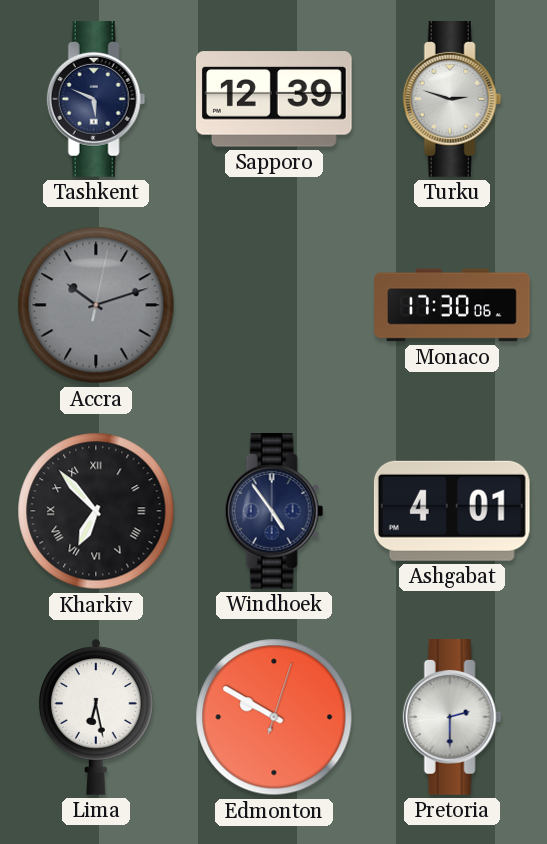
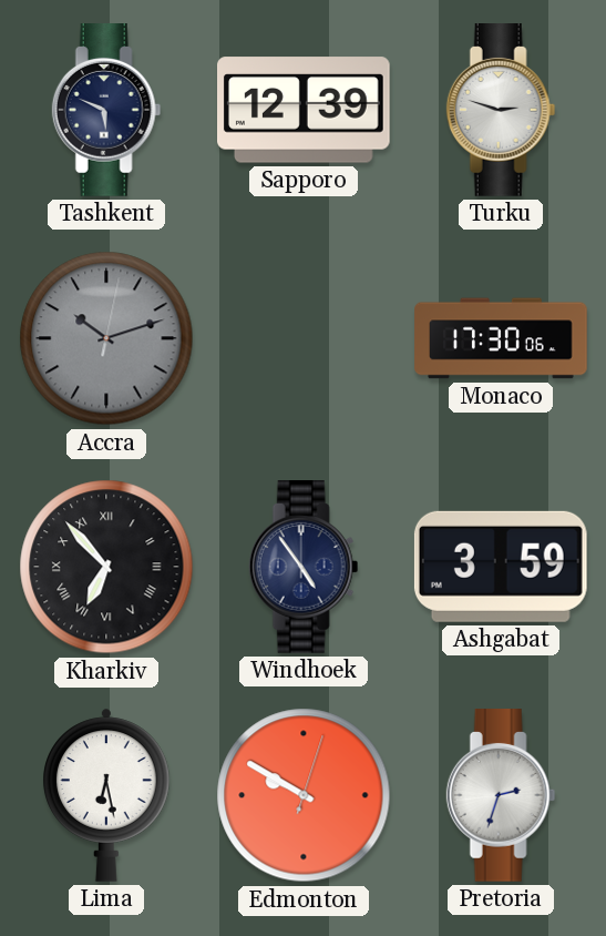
Ashgabat: 4:01 -> 3:59
Pretoria: 2:30 -> 2:33
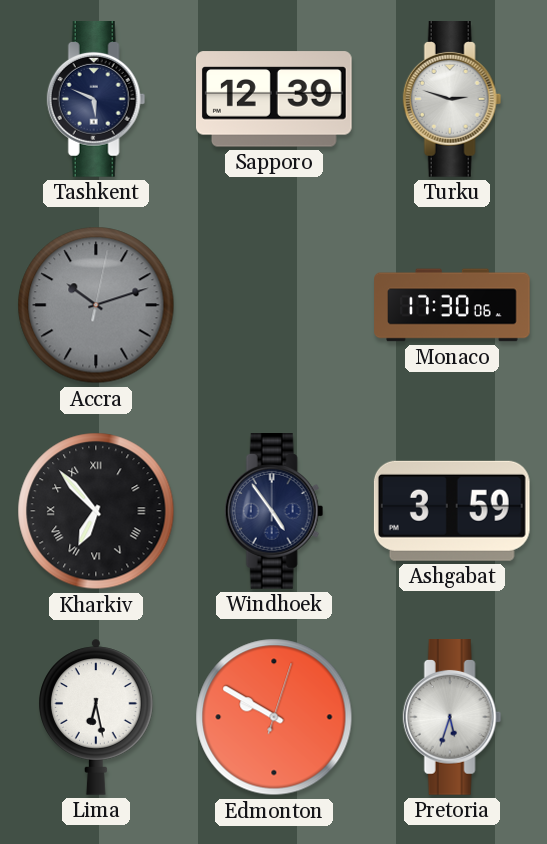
Pretoria: 2:33 -> 5:33
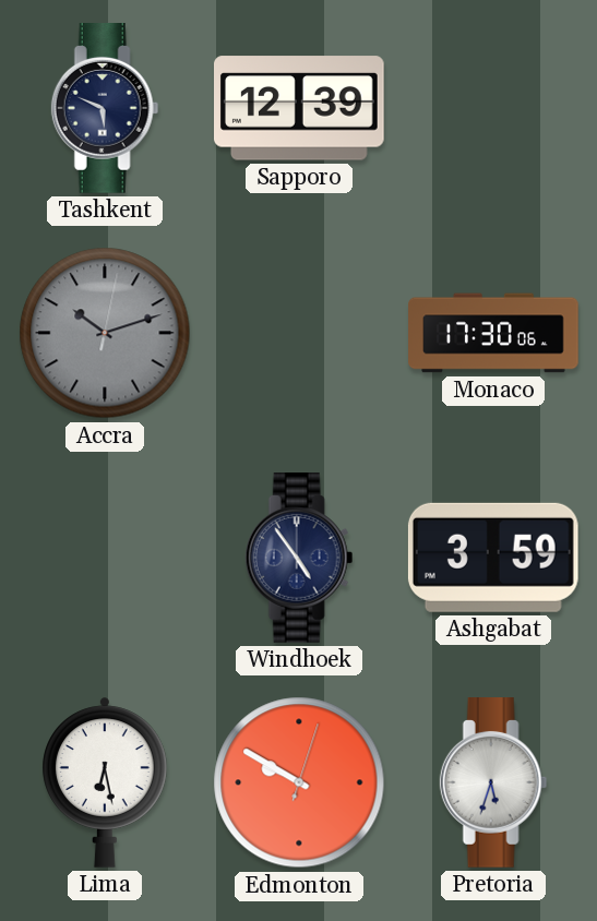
Turku: 2:48 -> none
Kharkiv: 6:53 -> none
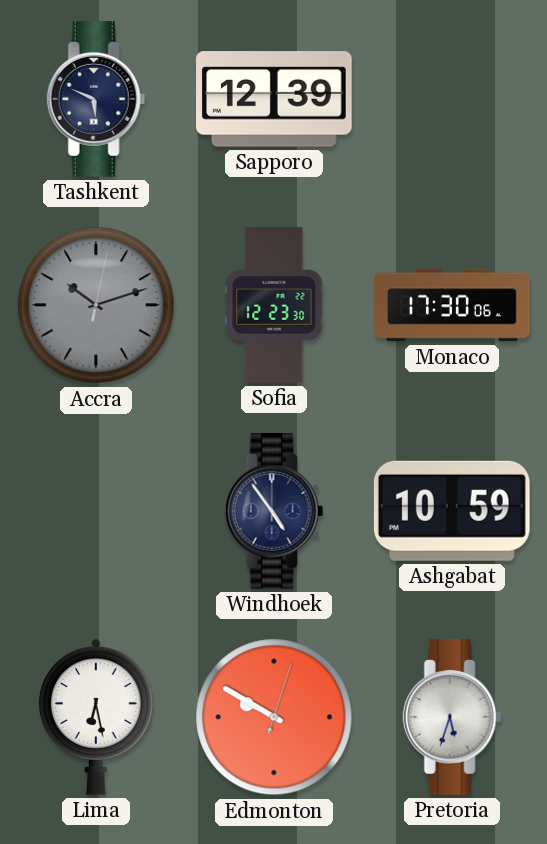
Sofia: none -> 12:23
Ashgabat: 3:59 -> 10:59
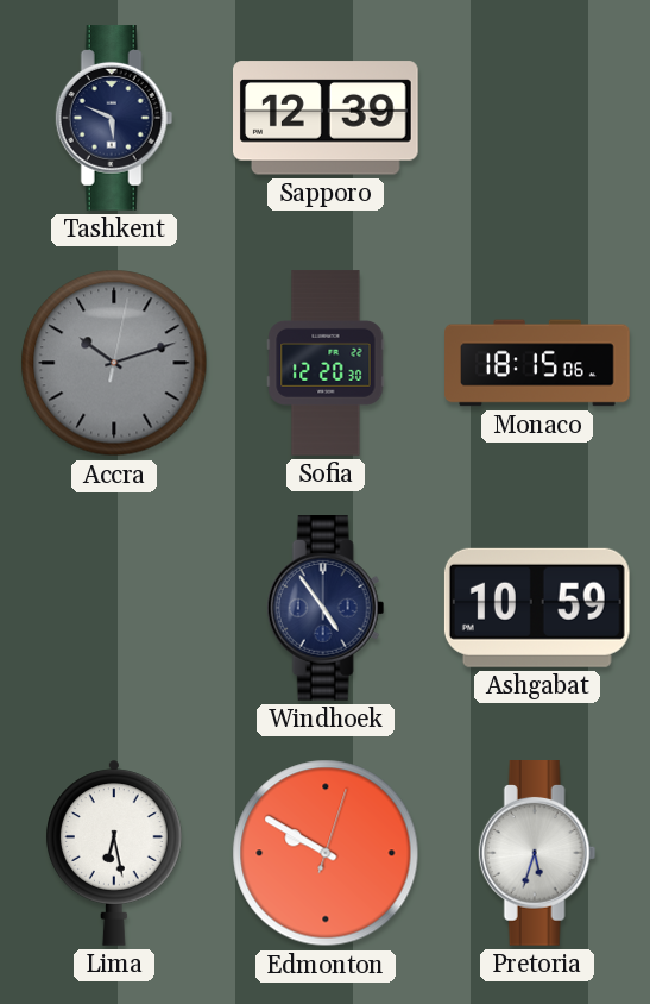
Sofia: 12:23 -> 12:20
Monaco: 17:30 -> 18:15
